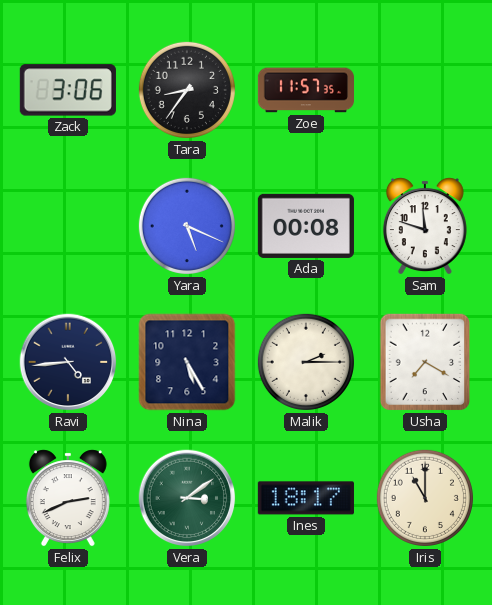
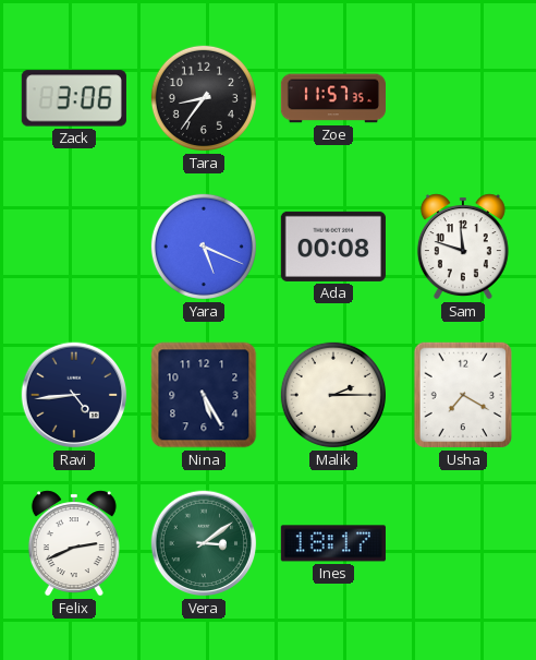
Iris: 11:00 -> none
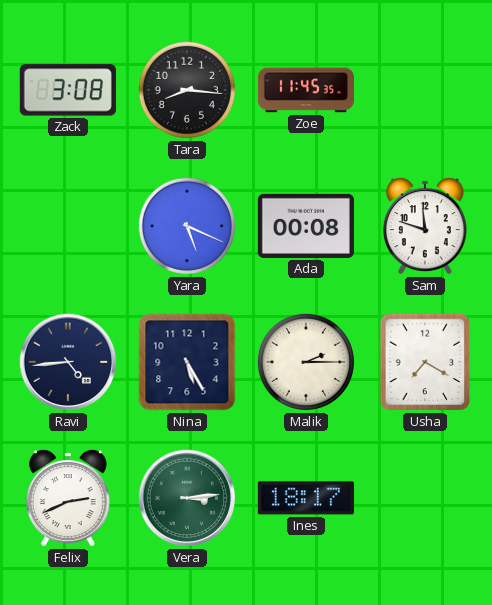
Zack: 3:06 -> 3:08
Tara: 8:36 -> 8:16
Zoe: 11:57 -> 11:45
Vera: 3:09 -> 3:14
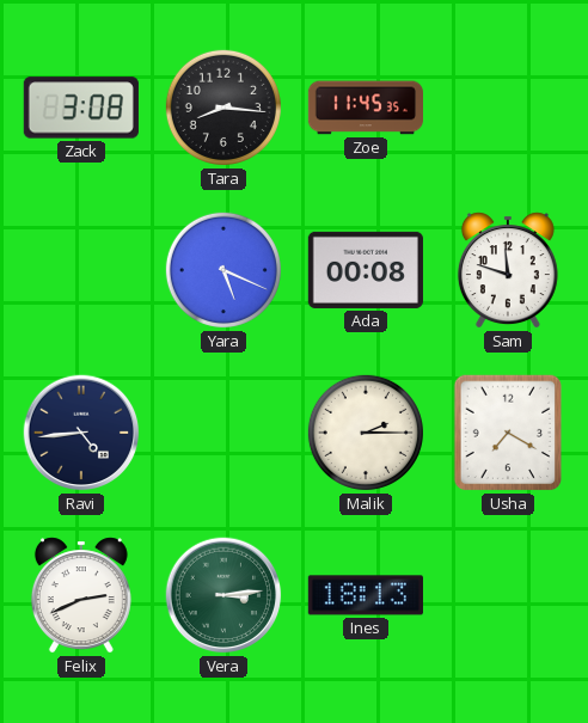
Nina: 5:25 -> none
Ines: 18:17 -> 18:13
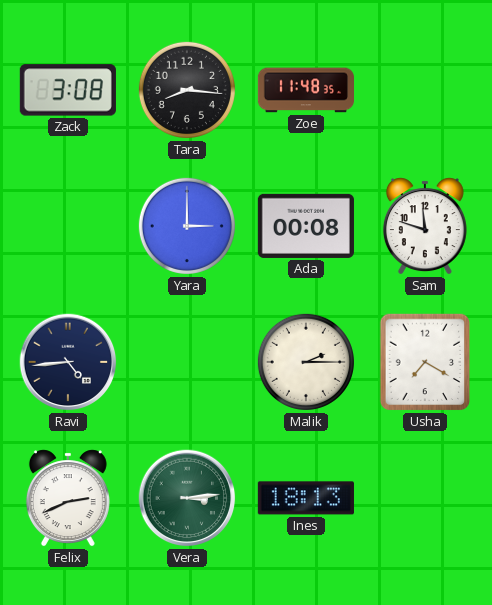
Zoe: 11:45 -> 11:48
Yara: 5:19 -> 3:00
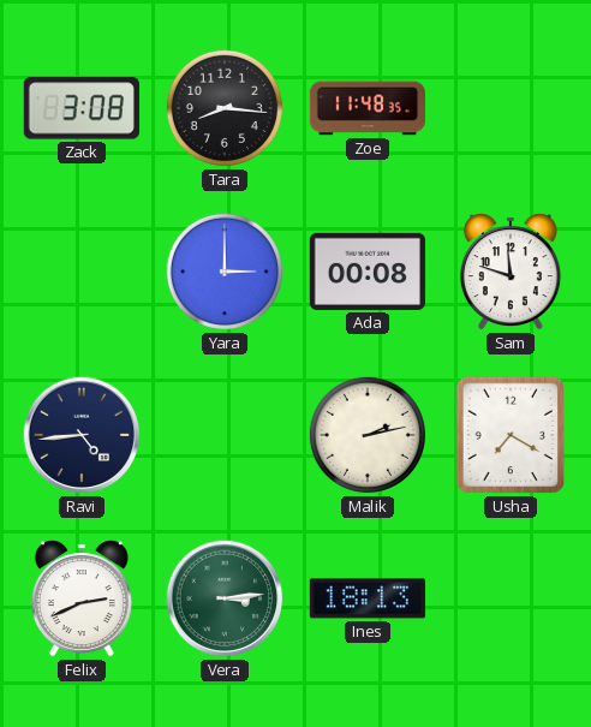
Malik: 2:15 -> 2:13
